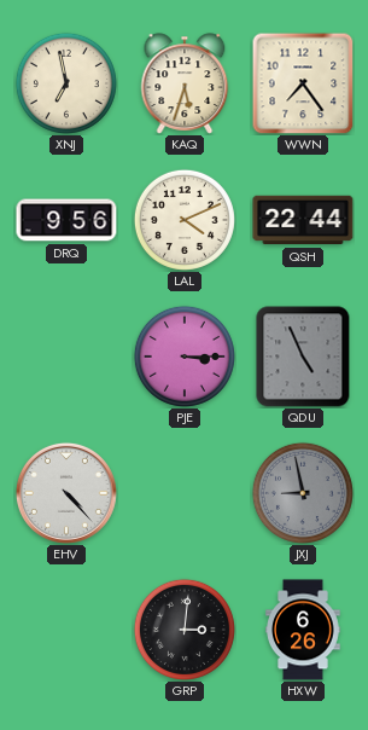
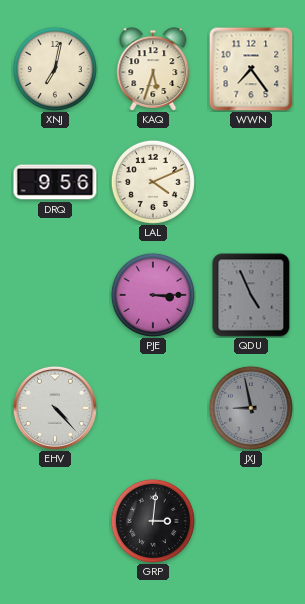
XNJ: 6:58 -> 7:02
QSH: 22:44 -> none
HXW: 6:26 -> none
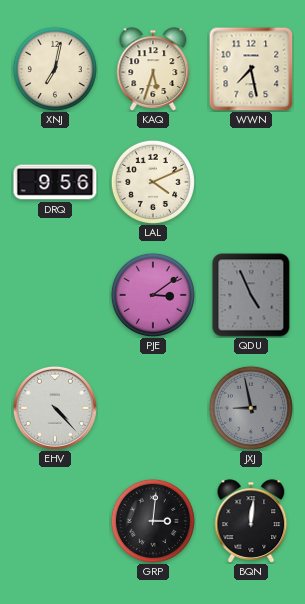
WWN: 7:24 -> 7:28
PJE: 3:15 -> 3:09
BQN: none -> 12:01
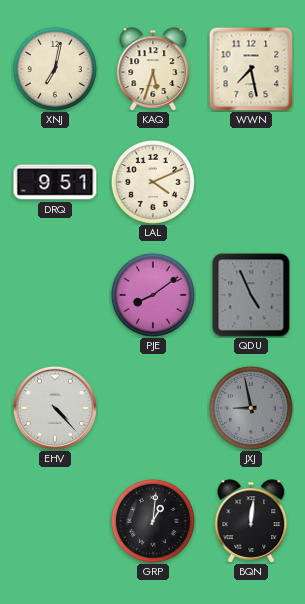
DRQ: 9:56 -> 9:51
PJE: 3:09 -> 8:09
GRP: 3:01 -> 1:01
